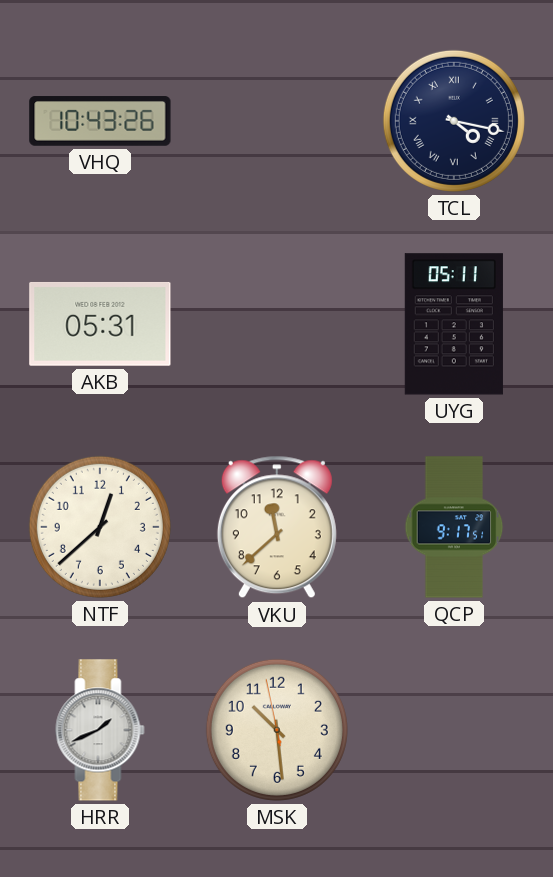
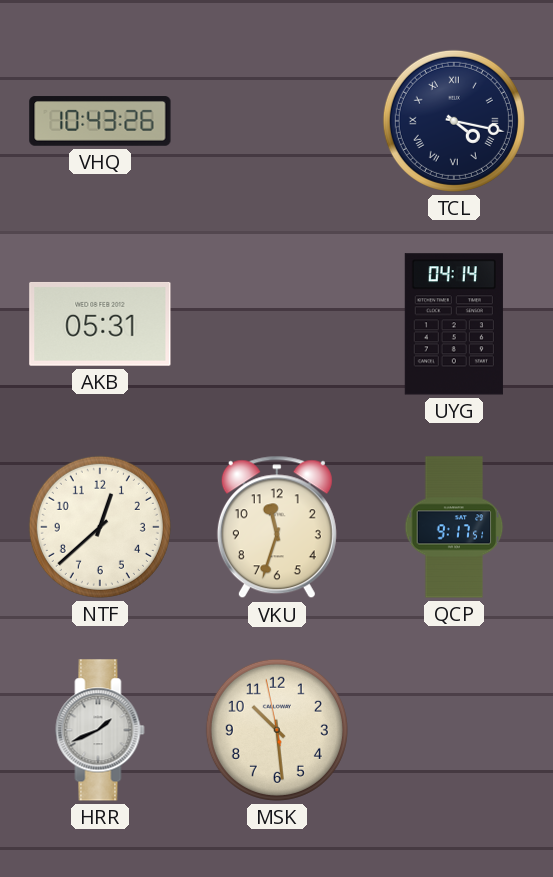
UYG: 05:11 -> 04:14
VKU: 11:38 -> 11:33
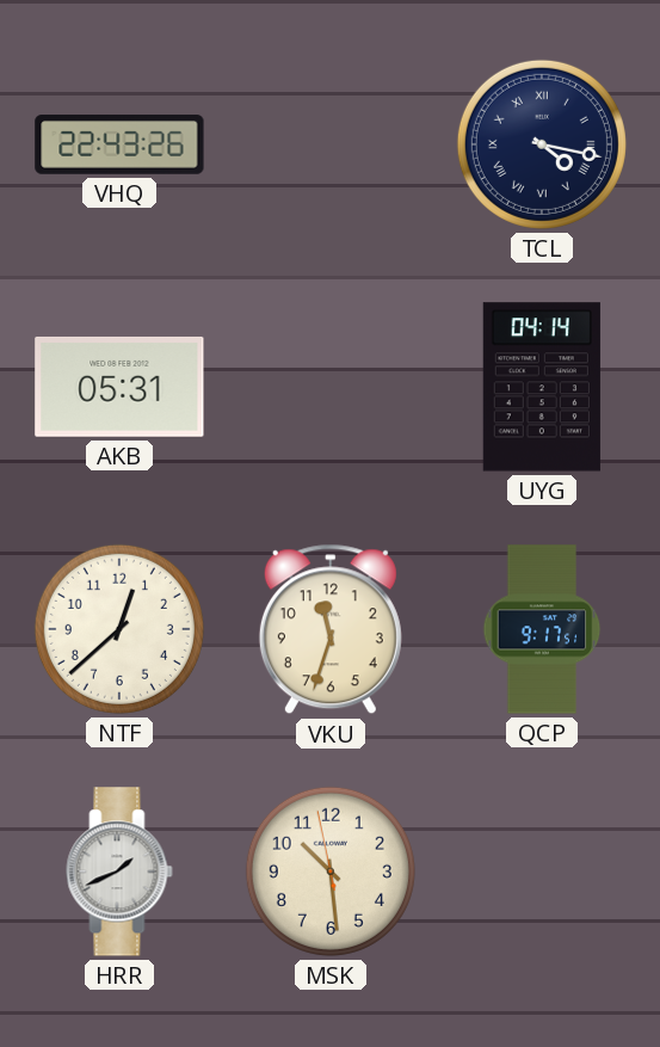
VHQ: 10:43 -> 22:43
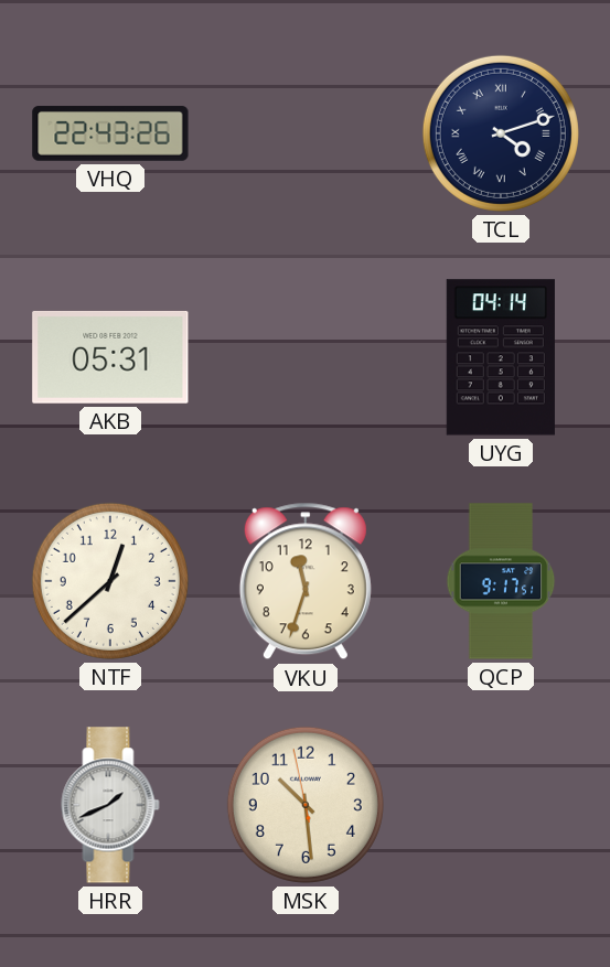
TCL: 4:17 -> 4:12
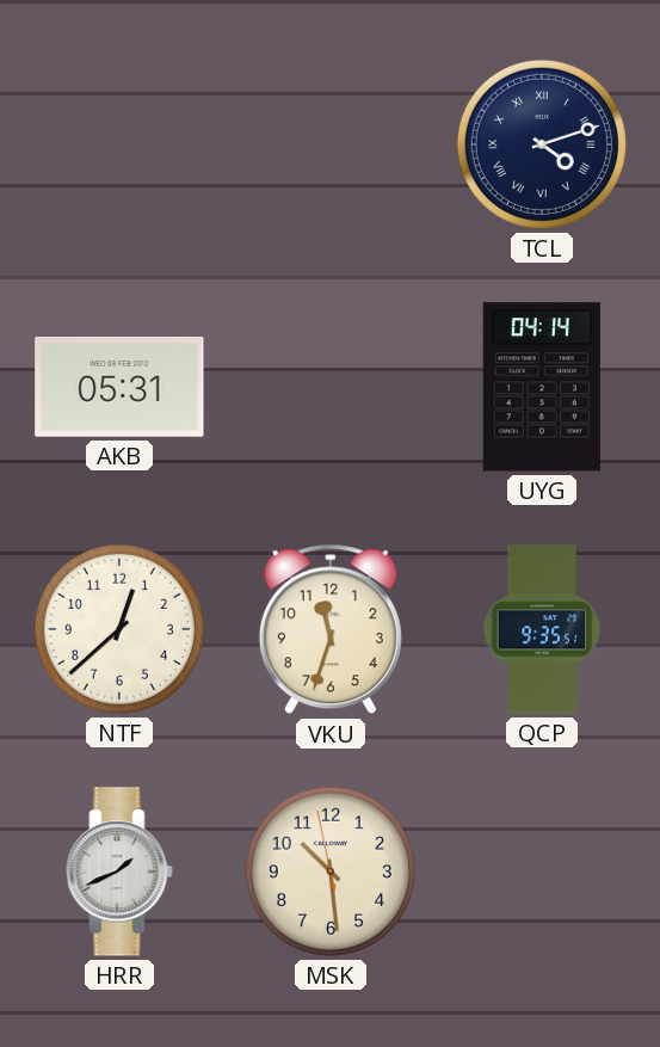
VHQ: 22:43 -> none
QCP: 9:17 -> 9:35
